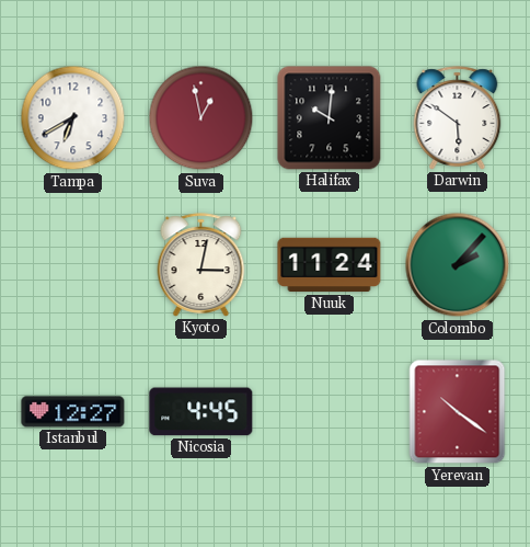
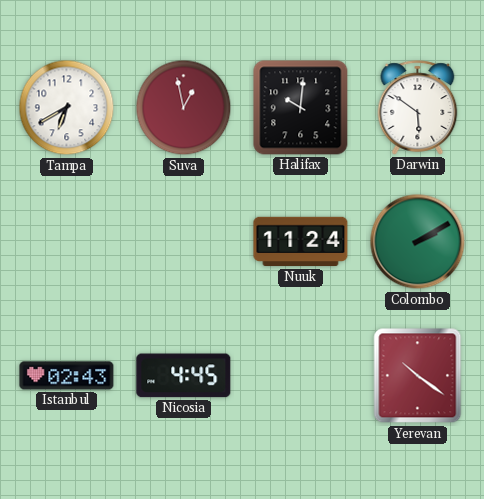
Kyoto: 3:02 -> none
Colombo: 2:07 -> 2:10
Istanbul: 12:27 -> 02:43
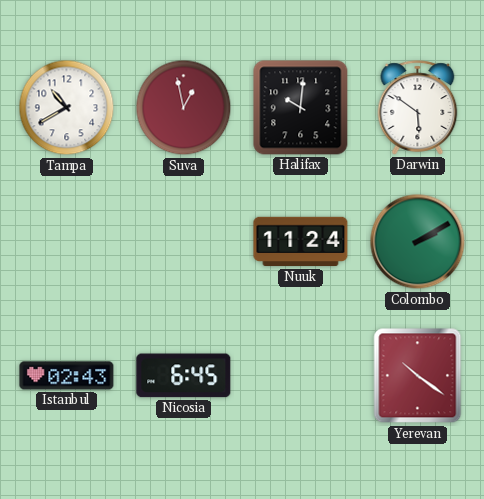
Tampa: 6:40 -> 10:40
Nicosia: 4:45 -> 6:45
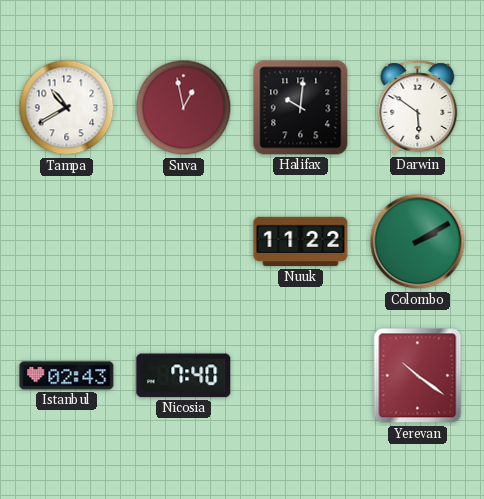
Nuuk: 11:24 -> 11:22
Nicosia: 6:45 -> 7:40
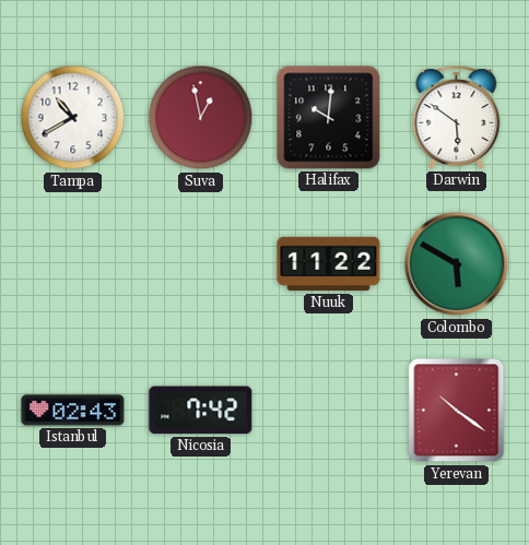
Colombo: 2:10 -> 5:50
Nicosia: 7:40 -> 7:42
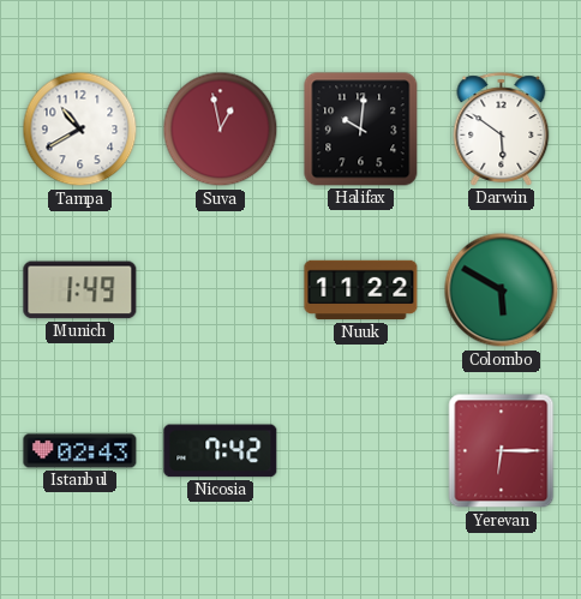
Munich: none -> 1:49
Yerevan: 10:21 -> 6:15
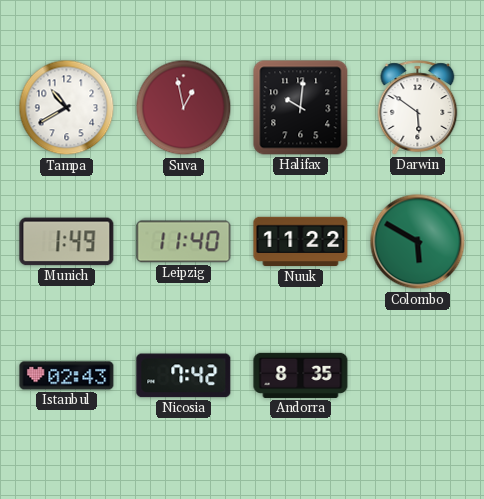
Leipzig: none -> 11:40
Andorra: none -> 8:35
Yerevan: 6:15 -> none
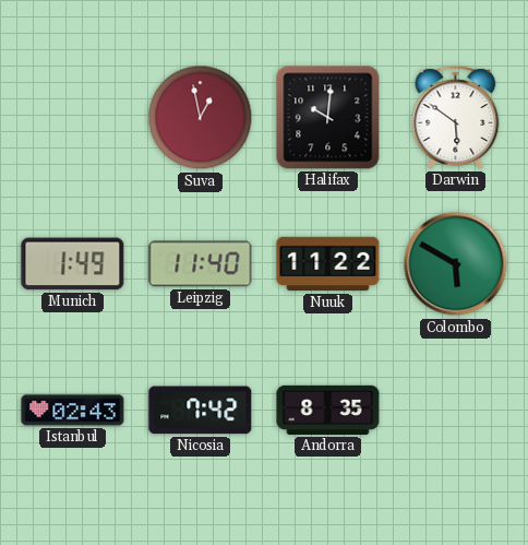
Tampa: 10:40 -> none
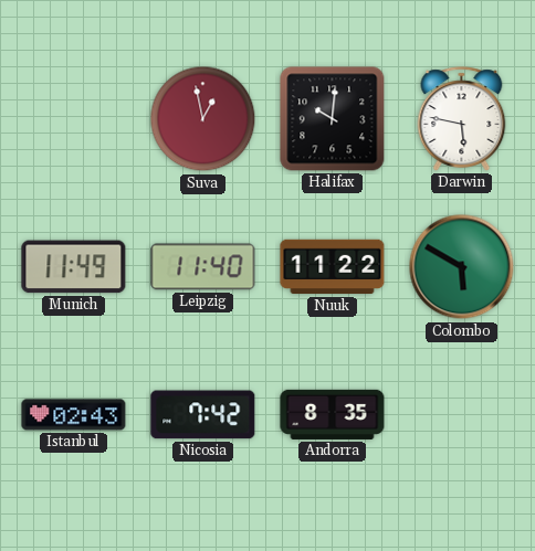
Darwin: 5:51 -> 5:47
Munich: 1:49 -> 11:49
